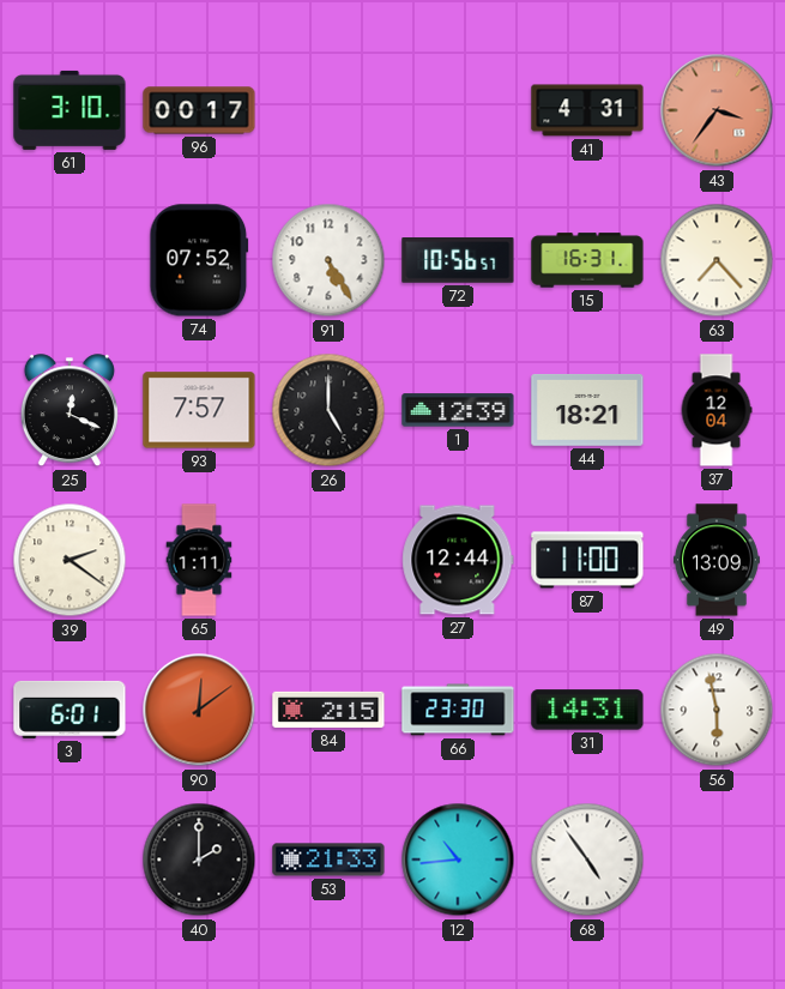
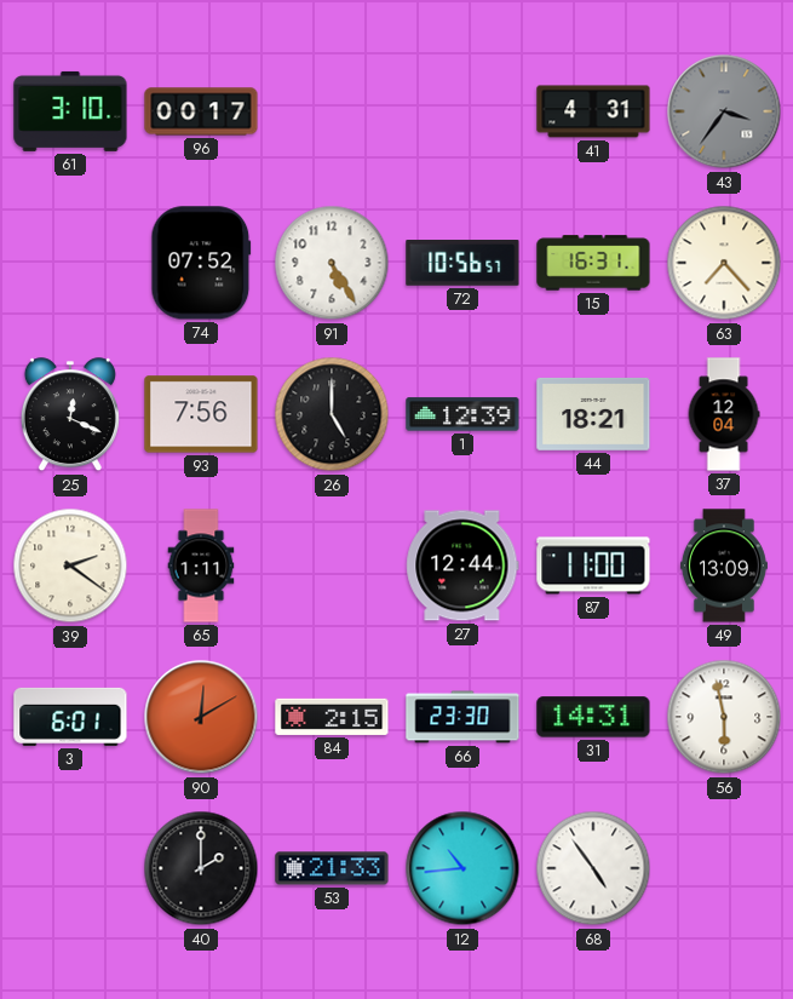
43 dial: salmon -> grey
93: 7:57 -> 7:56
90: 12:09 -> 12:10
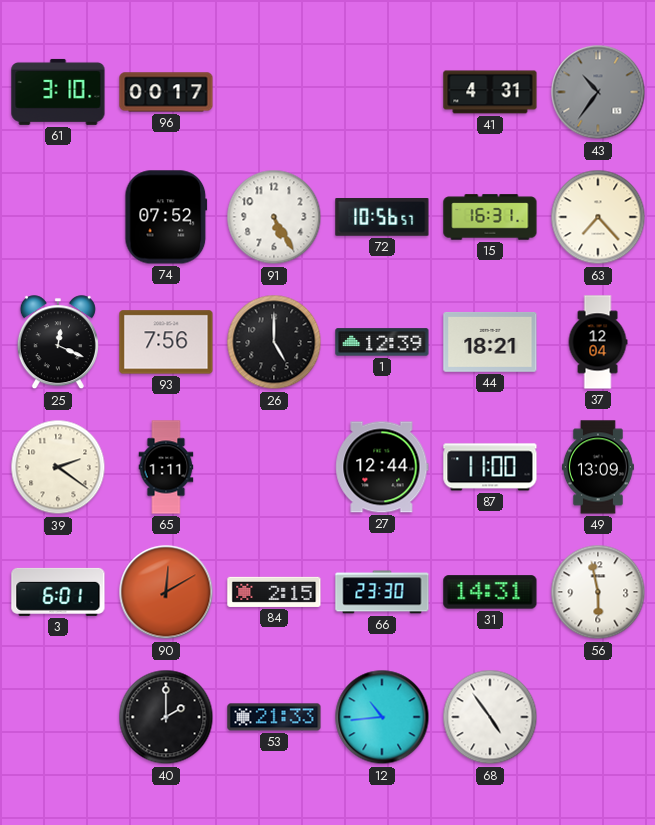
43: 3:36 -> 10:36
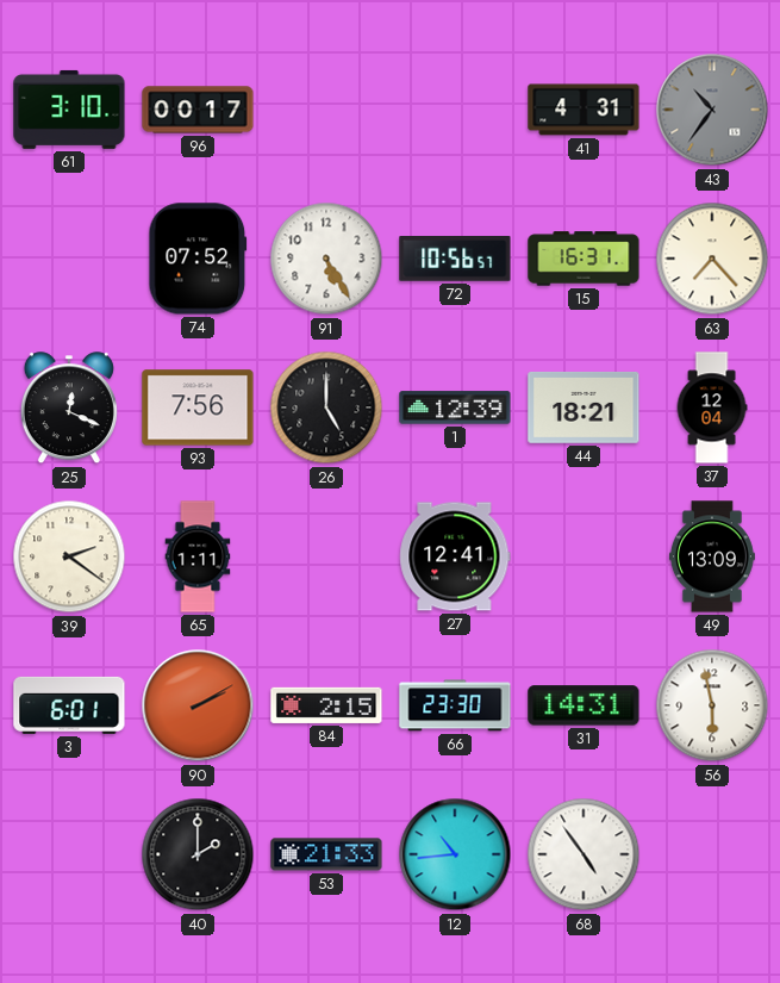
27: 12:44 -> 12:41
87: 11:00 -> none
90: 12:10 -> 2:10
